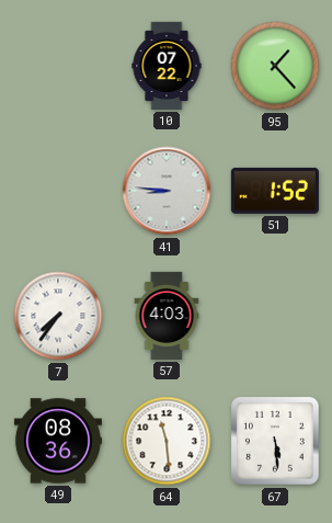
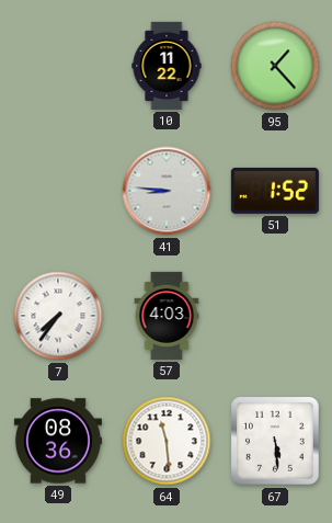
10: 07:22 -> 11:22
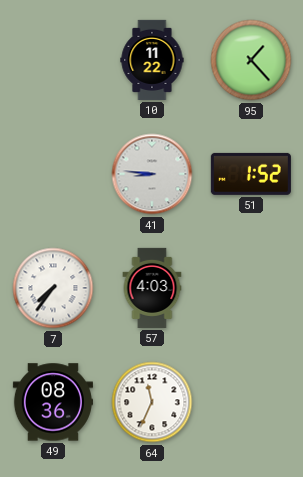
64: 11:29 -> 11:34
67: 5:29 -> none
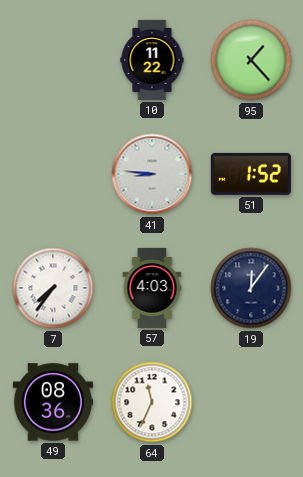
19: none -> 12:06
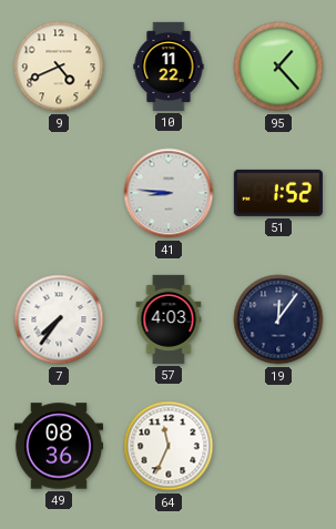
9: none -> 4:41
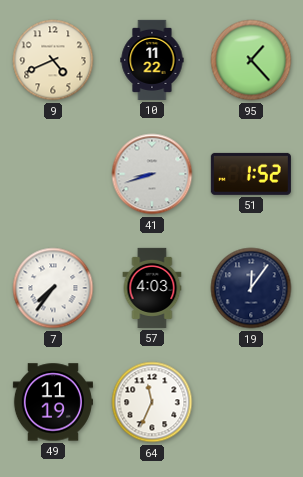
41: 8:46 -> 8:42
49: 08:36 -> 11:19
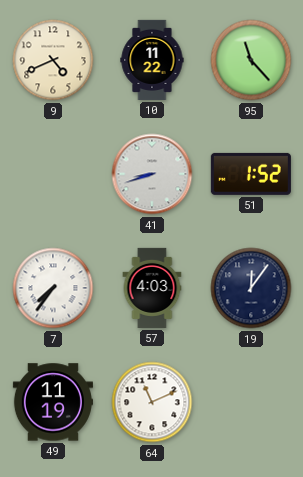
95: 1:23 -> 11:23
64: 11:34 -> 11:11
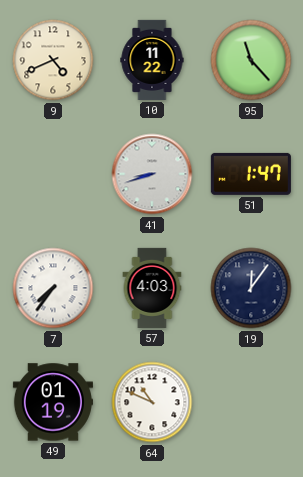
51: 1:52 -> 1:47
49: 11:19 -> 01:19
64: 11:11 -> 10:49
